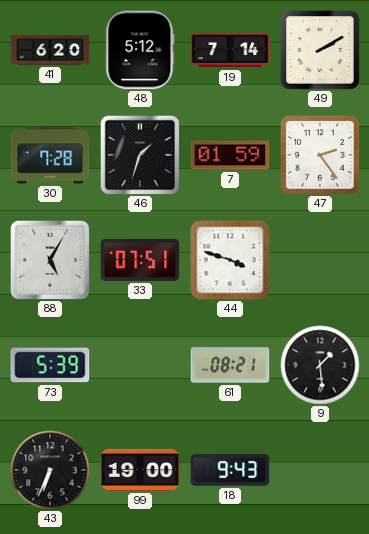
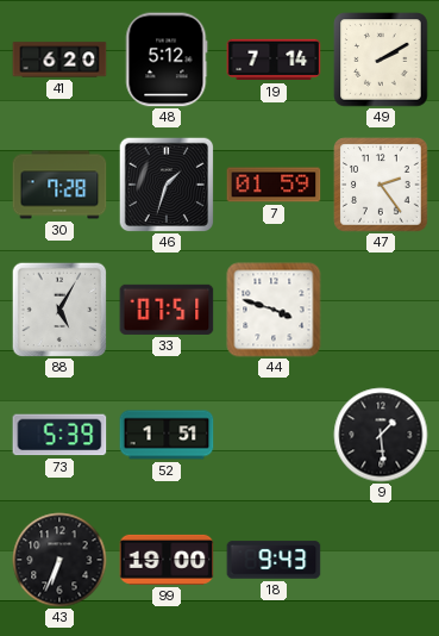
52: none -> 1:51
61: 08:21 -> none
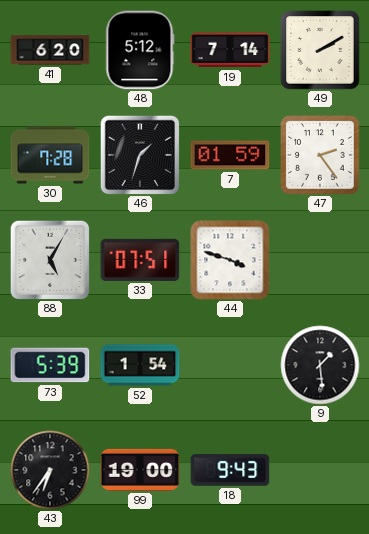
52: 1:51 -> 1:54
43: 6:34 -> 6:36
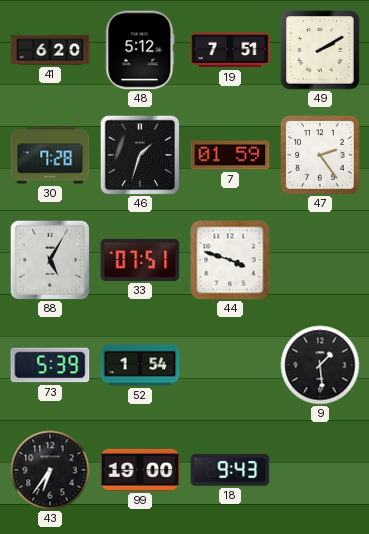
19: 7:14 -> 7:51
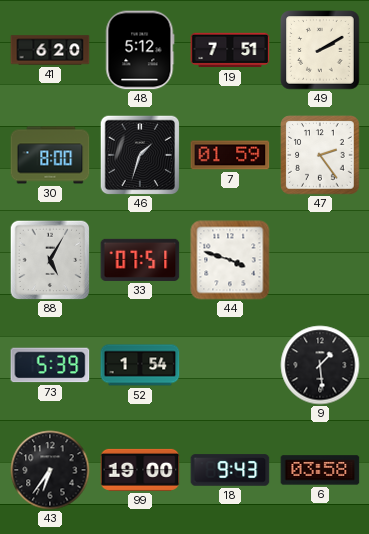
30: 7:28 -> 8:00
6: none -> 03:58
